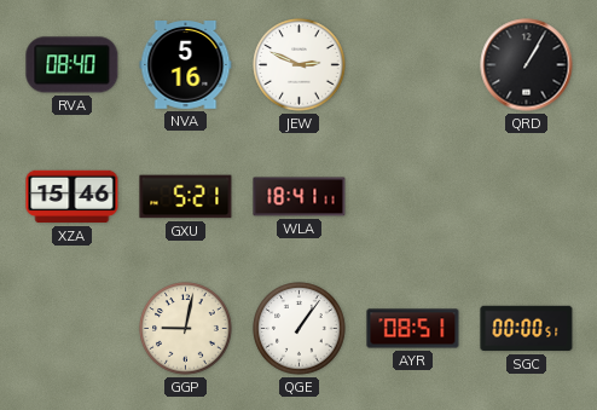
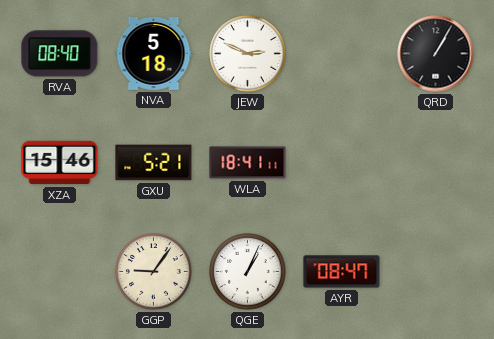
NVA: 5:16 -> 5:18
GGP: 9:02 -> 9:06
QGE: 1:06 -> 1:04
AYR: 08:51 -> 08:47
SGC: 00:00 -> none
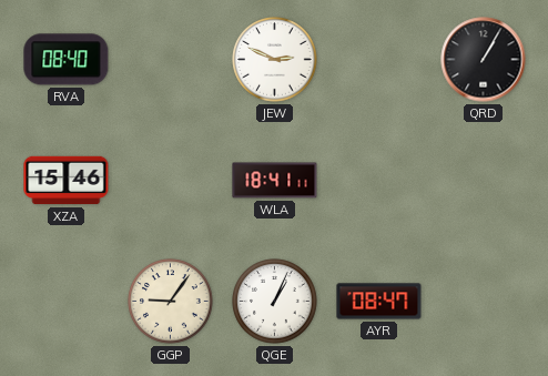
NVA: 5:18 -> none
GXU: 5:21 -> none
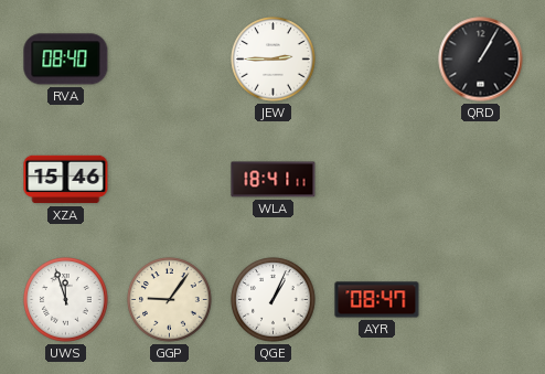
JEW: 2:49 -> 2:45
UWS: none -> 11:57
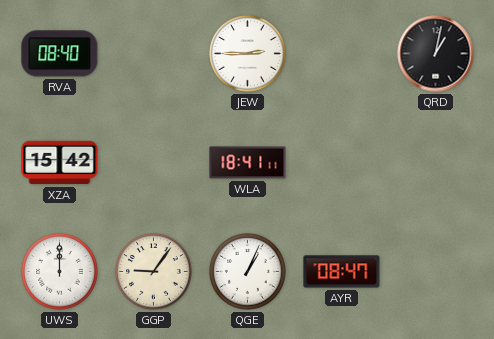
QRD: 1:05 -> 1:02
XZA: 15:46 -> 15:42
UWS: 11:57 -> 12:00
